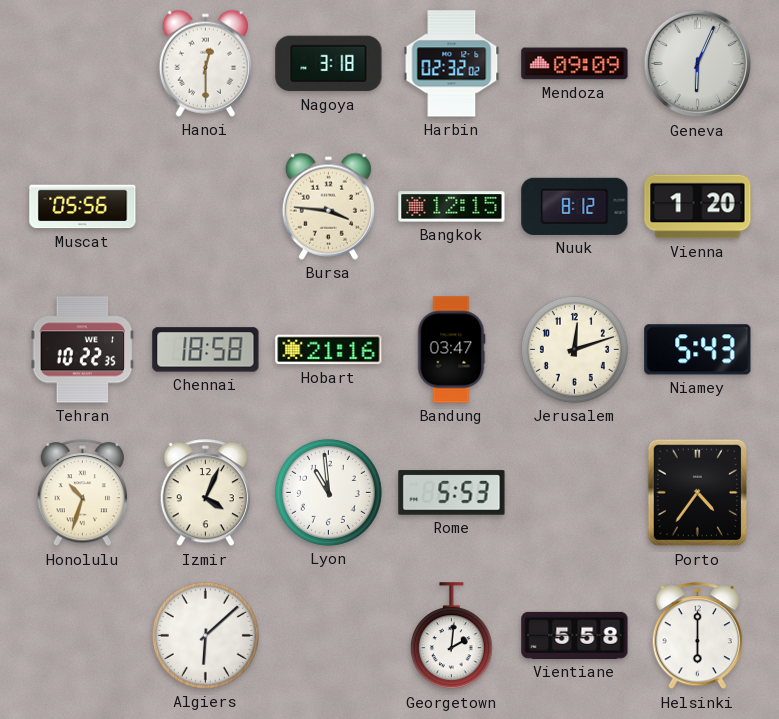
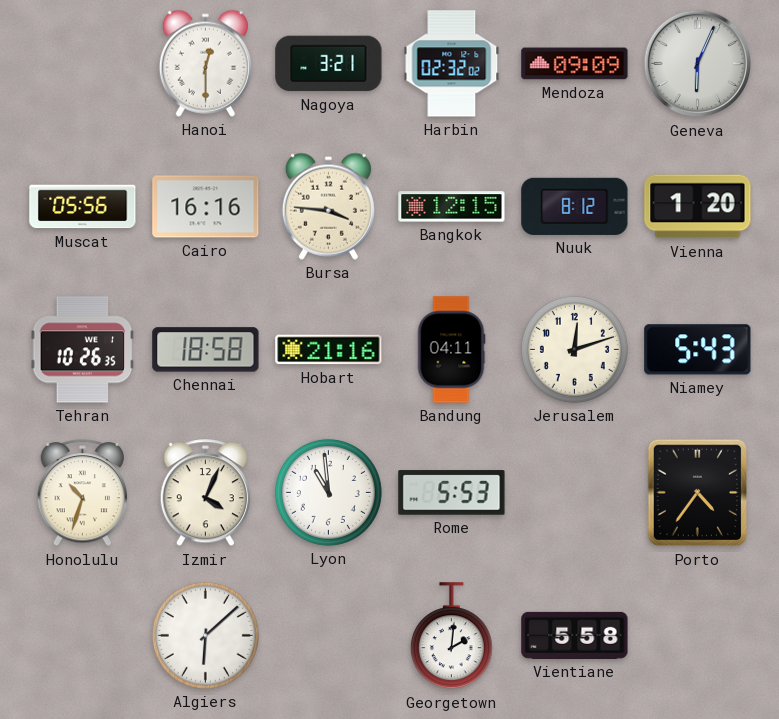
Nagoya: 3:18 -> 3:21
Cairo: none -> 16:16
Tehran: 10:22 -> 10:26
Bandung: 03:47 -> 04:11
Helsinki: 6:00 -> none
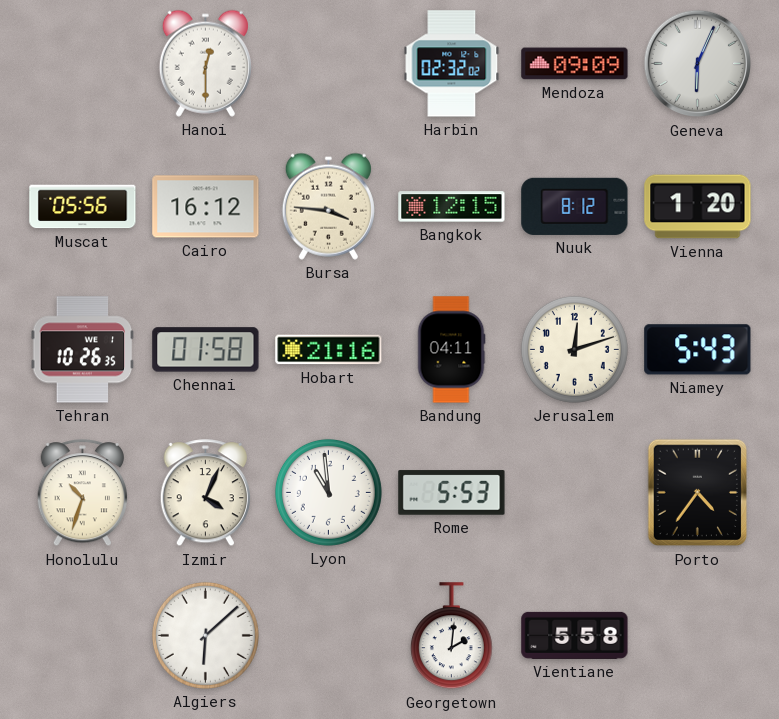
Nagoya: 3:21 -> none
Cairo: 16:16 -> 16:12
Chennai: 18:58 -> 01:58
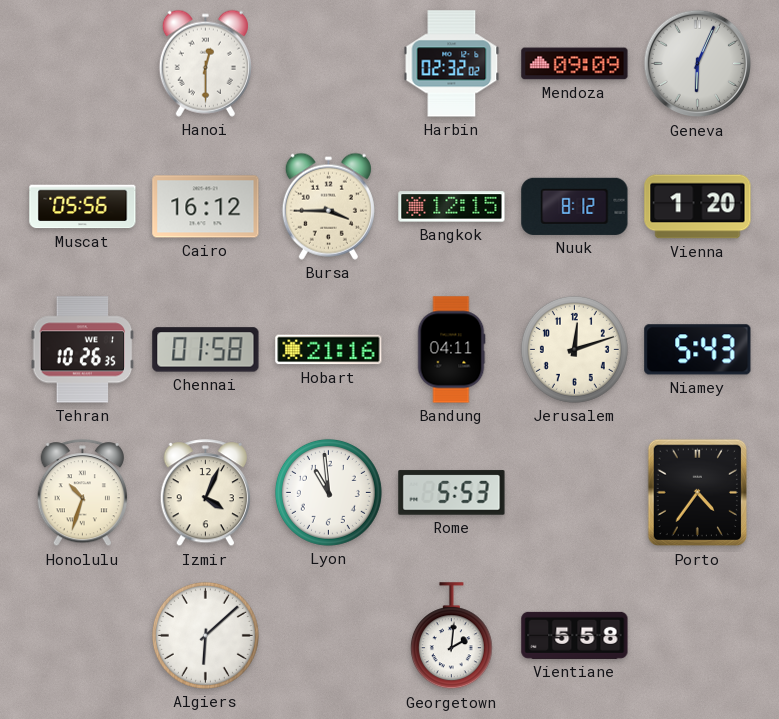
Bursa: 3:46 -> 3:45
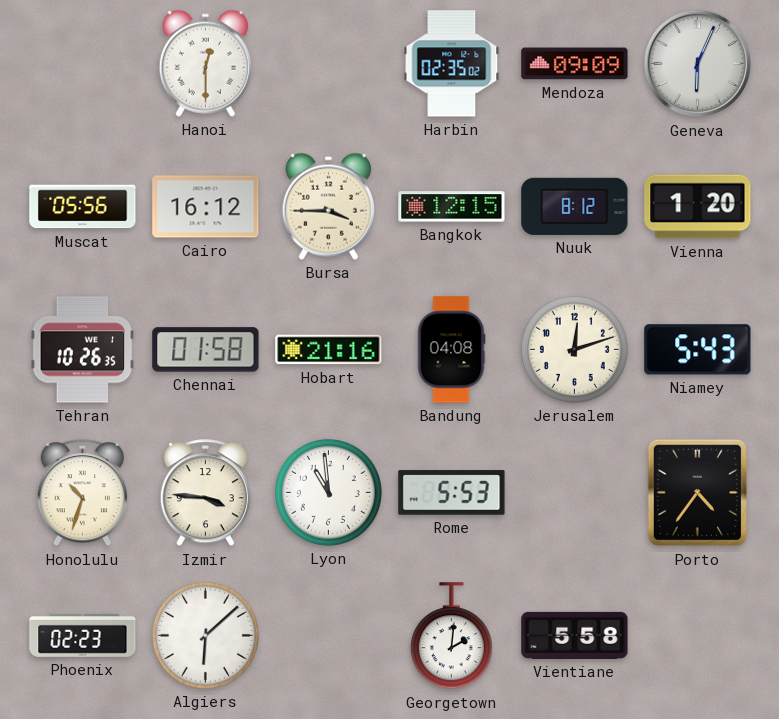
Harbin: 02:32 -> 02:35
Bandung: 04:11 -> 04:08
Izmir: 4:04 -> 3:46
Phoenix: none -> 02:23
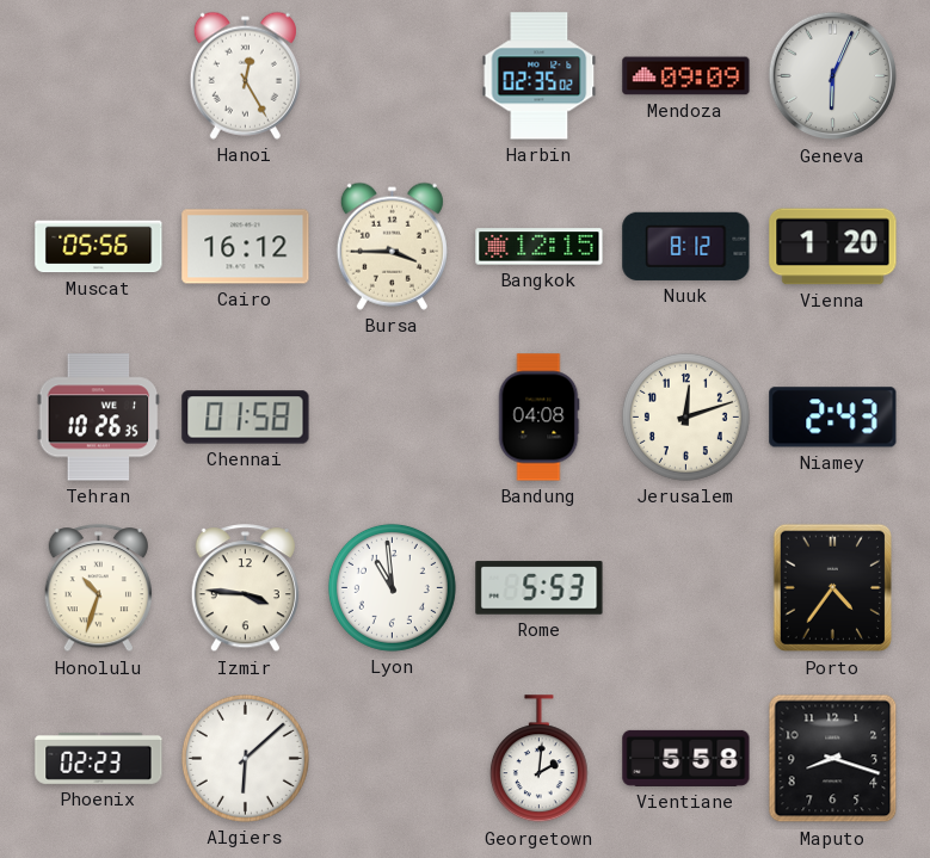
Hanoi: 12:30 -> 12:25
Hobart: 21:16 -> none
Niamey: 5:43 -> 2:43
Maputo: none -> 8:18
